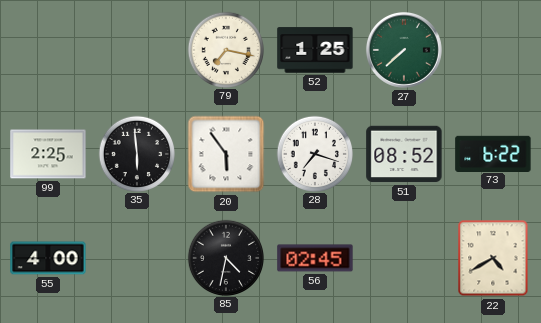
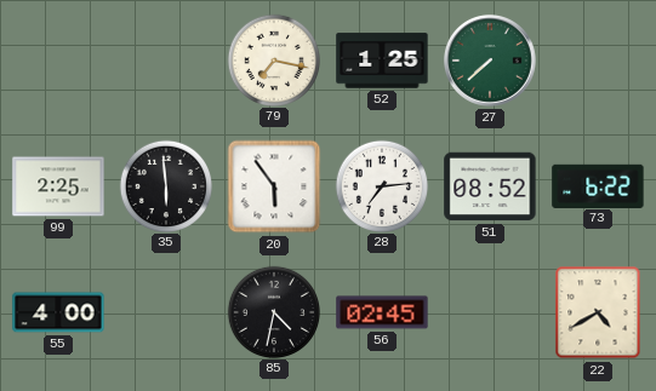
28: 7:18 -> 7:14
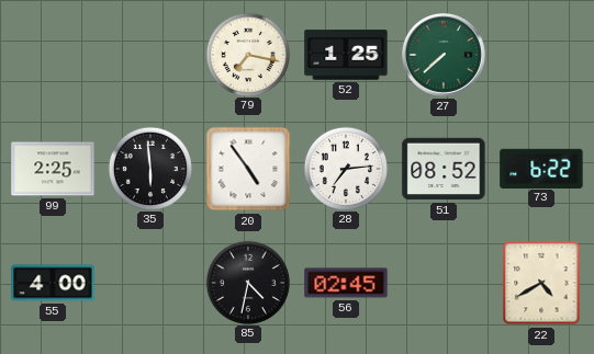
20: 5:54 -> 4:54
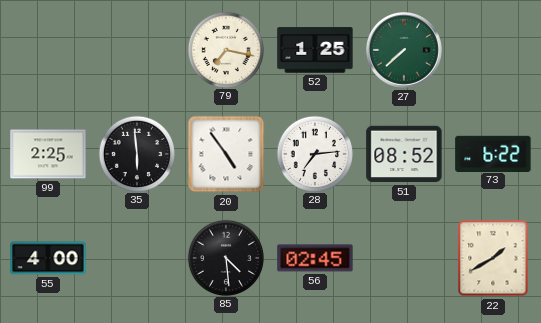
85: 4:32 -> 4:29
22: 4:40 -> 1:40
